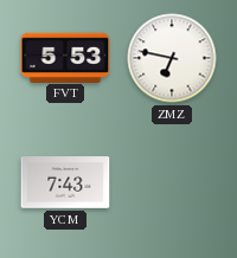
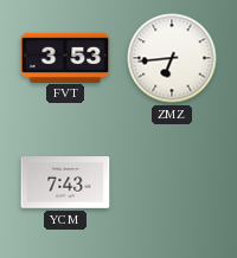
FVT: 5:53 -> 3:53
ZMZ: 6:47 -> 6:44
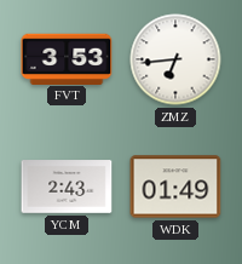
YCM: 7:43 -> 2:43
WDK: none -> 01:49
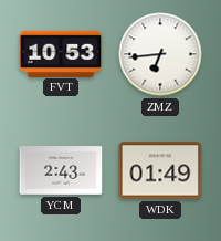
FVT: 3:53 -> 10:53
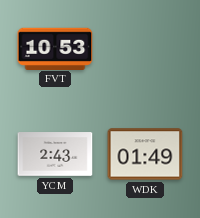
ZMZ: 6:44 -> none
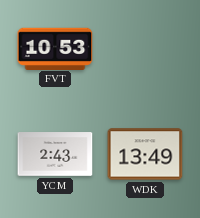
WDK: 01:49 -> 13:49
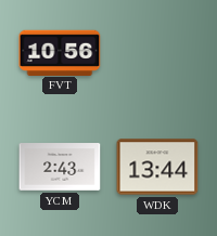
FVT: 10:53 -> 10:56
WDK: 13:49 -> 13:44
